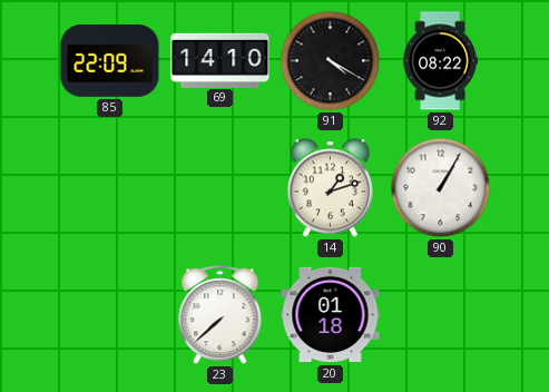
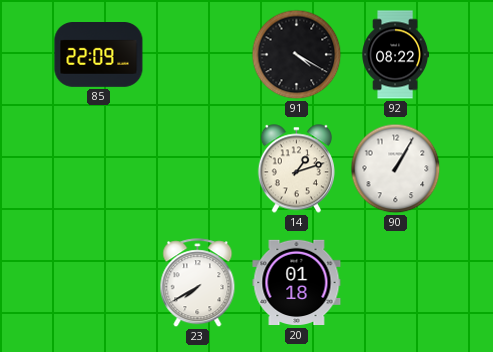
69: 14:10 -> none
23: 7:38 -> 7:40
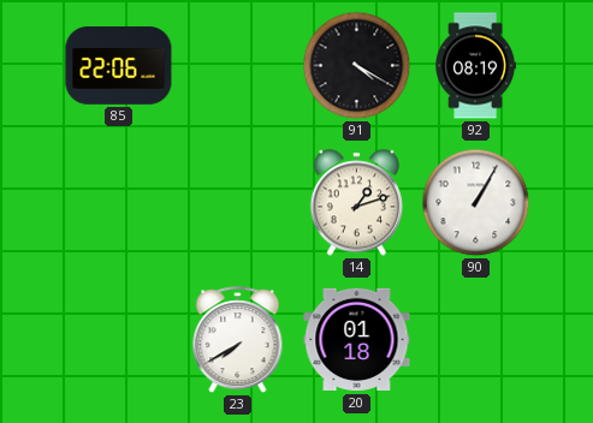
85: 22:09 -> 22:06
92: 08:22 -> 08:19
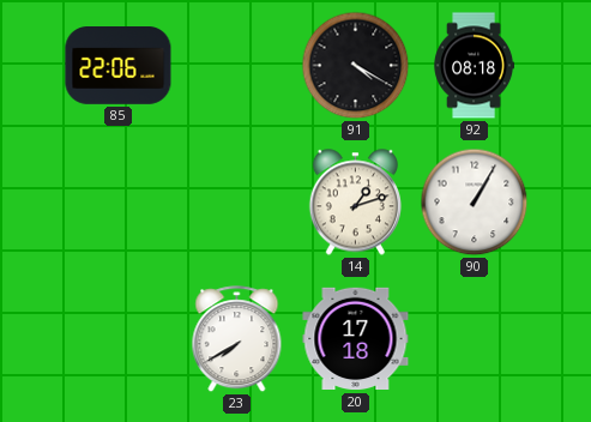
92: 08:19 -> 08:18
20: 01:18 -> 17:18
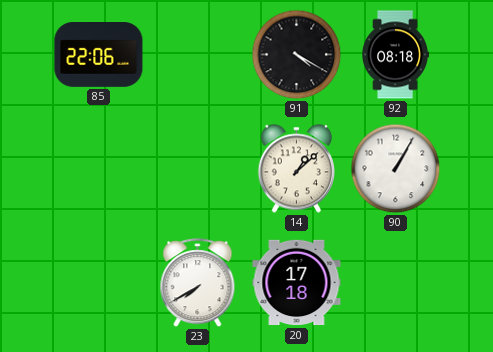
14: 1:12 -> 1:08
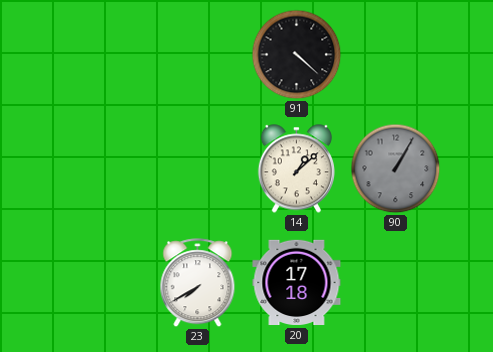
85: 22:06 -> none
91: 4:20 -> 4:22
92: 08:18 -> none
90 dial: white -> grey
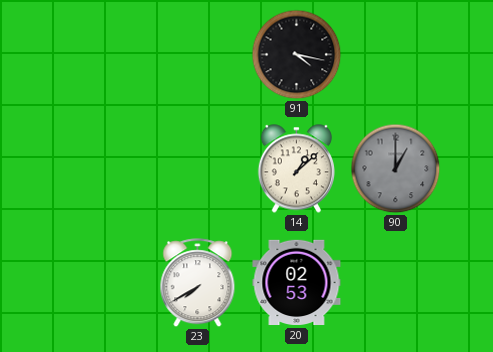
91: 4:22 -> 4:17
90: 1:05 -> 1:00
20: 17:18 -> 02:53
